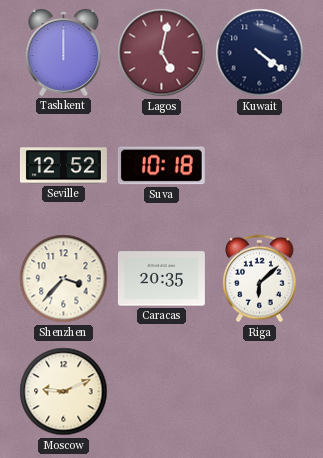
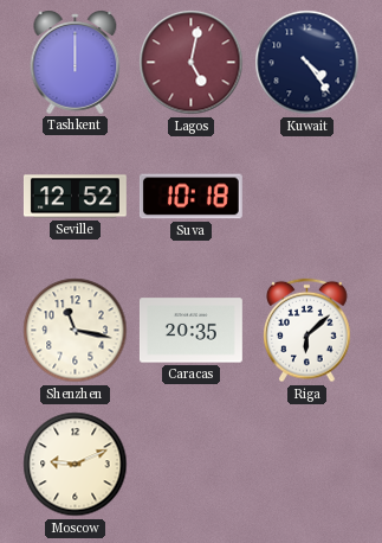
Kuwait: 4:21 -> 4:24
Shenzhen: 3:37 -> 11:17
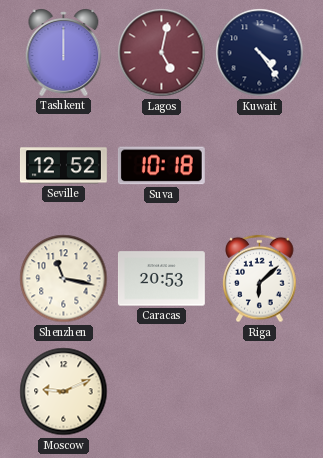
Caracas: 20:35 -> 20:53
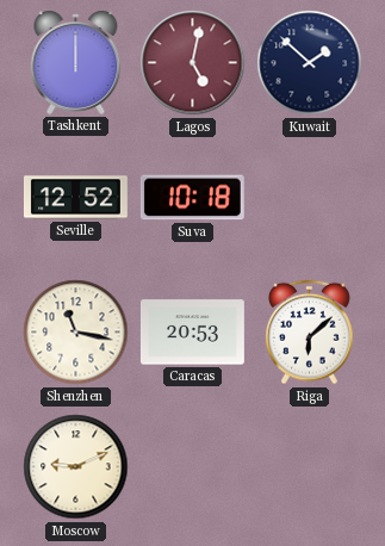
Kuwait: 4:24 -> 1:52
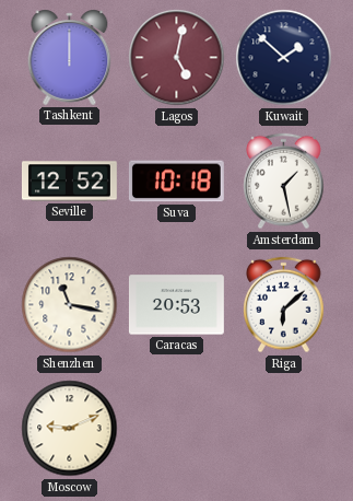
Amsterdam: none -> 1:28
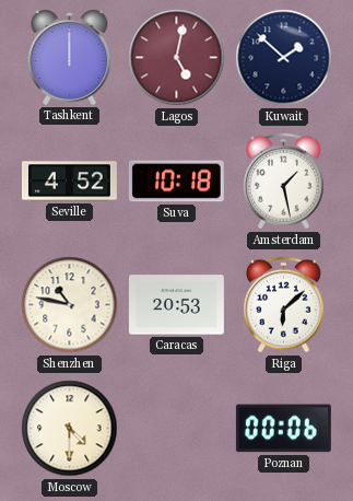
Seville: 12:52 -> 4:52
Shenzhen: 11:17 -> 10:47
Moscow: 9:11 -> 4:30
Poznan: none -> 00:06
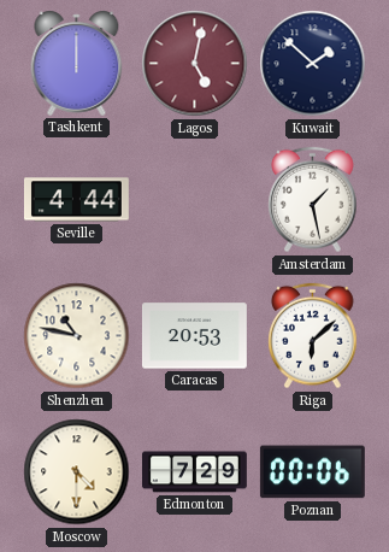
Seville: 4:52 -> 4:44
Suva: 10:18 -> none
Edmonton: none -> 7:29
